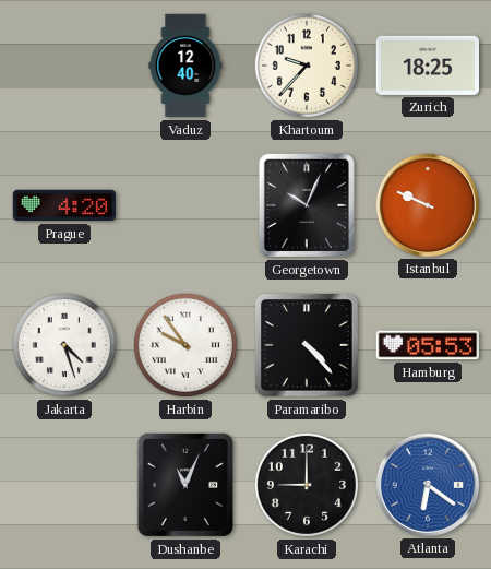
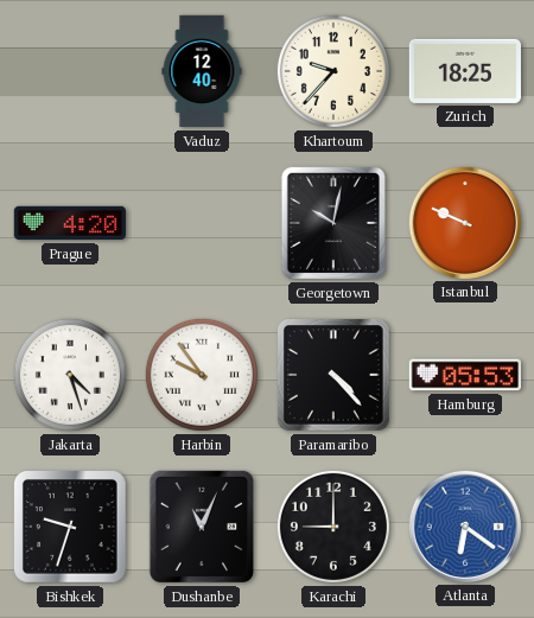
Georgetown: 10:04 -> 10:02
Bishkek: none -> 9:33
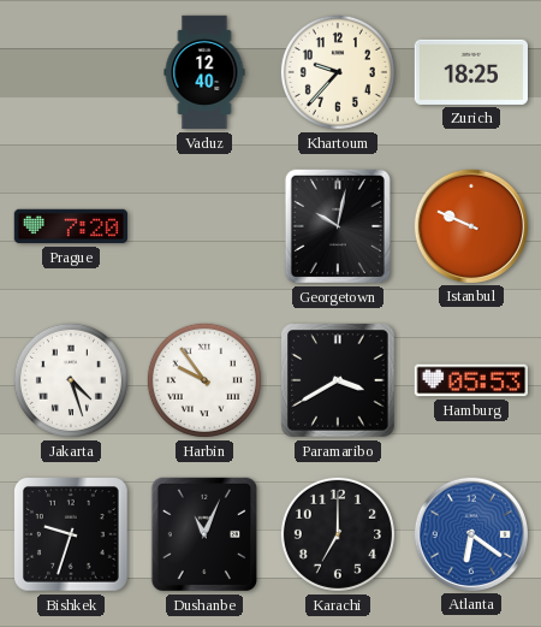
Prague: 4:20 -> 7:20
Paramaribo: 4:23 -> 3:40
Karachi: 9:00 -> 7:00
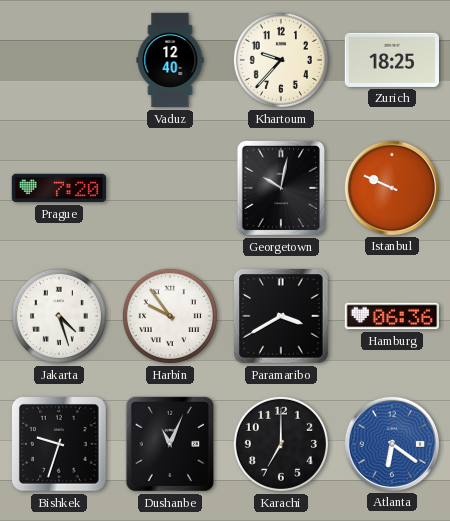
Hamburg: 05:53 -> 06:36
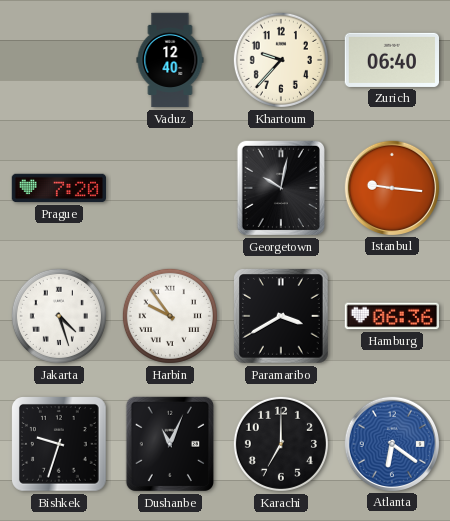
Zurich: 18:25 -> 06:40
Istanbul: 9:49 -> 9:16
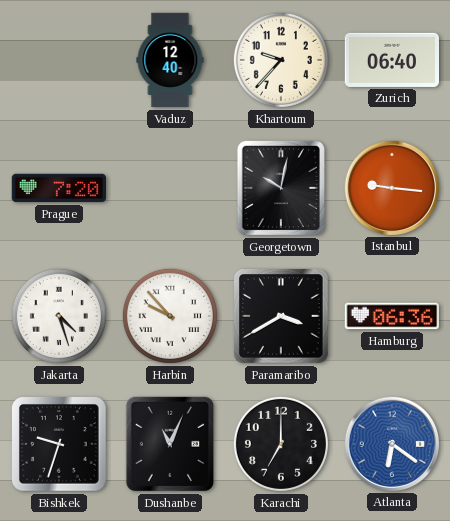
Harbin: 9:54 -> 9:53
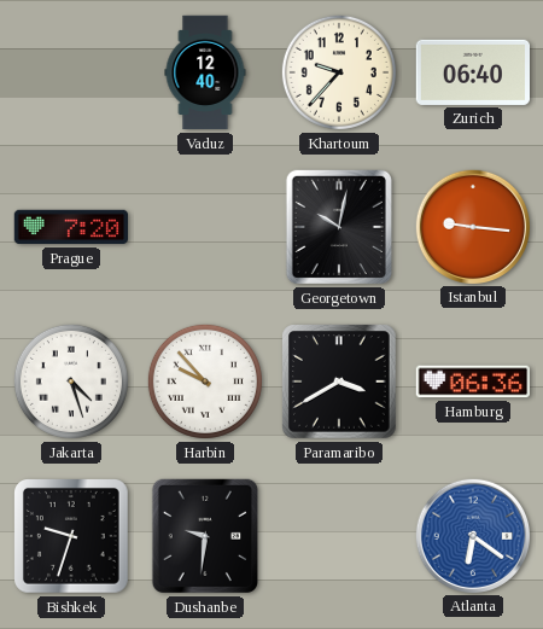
Dushanbe: 11:04 -> 9:31
Karachi: 7:00 -> none
